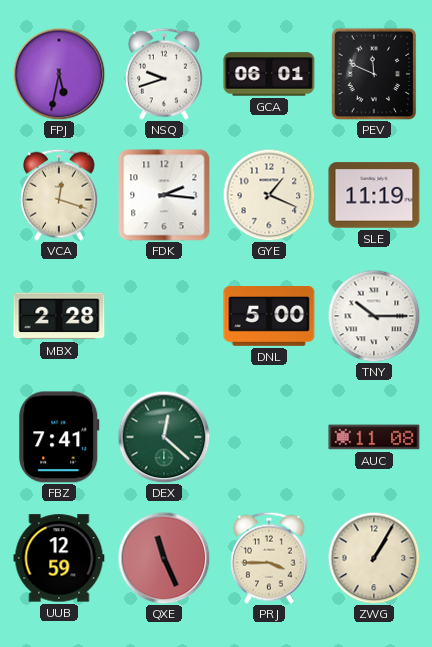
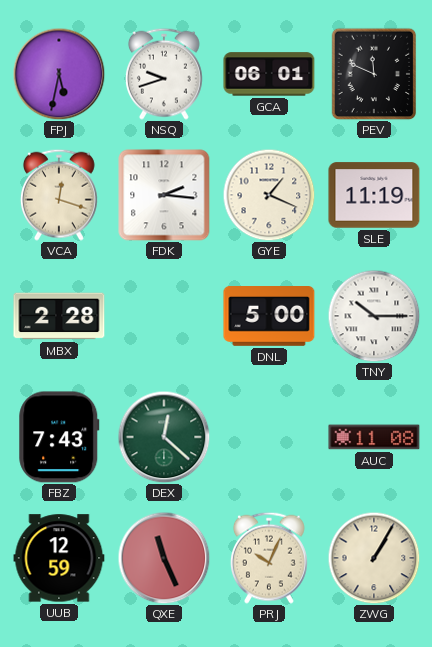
FBZ: 7:41 -> 7:43
PRJ: 3:45 -> 10:04
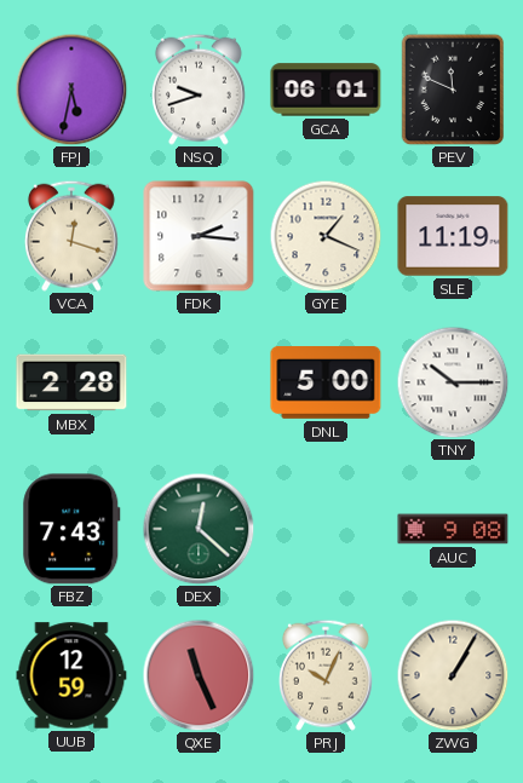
AUC: 11:08 -> 9:08
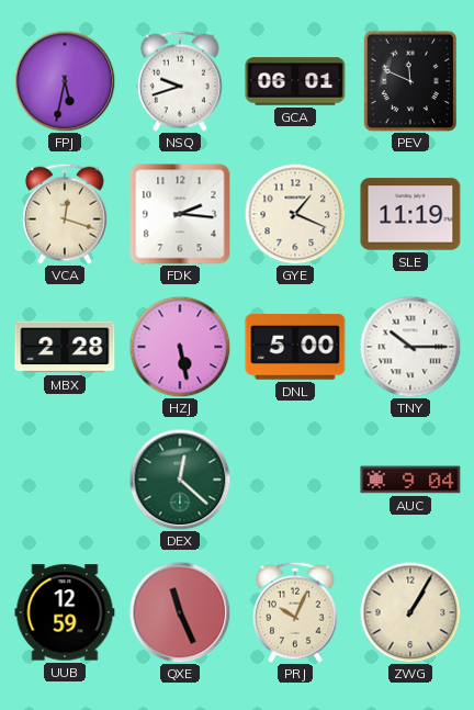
HZJ: none -> 5:28
FBZ: 7:43 -> none
AUC: 9:08 -> 9:04
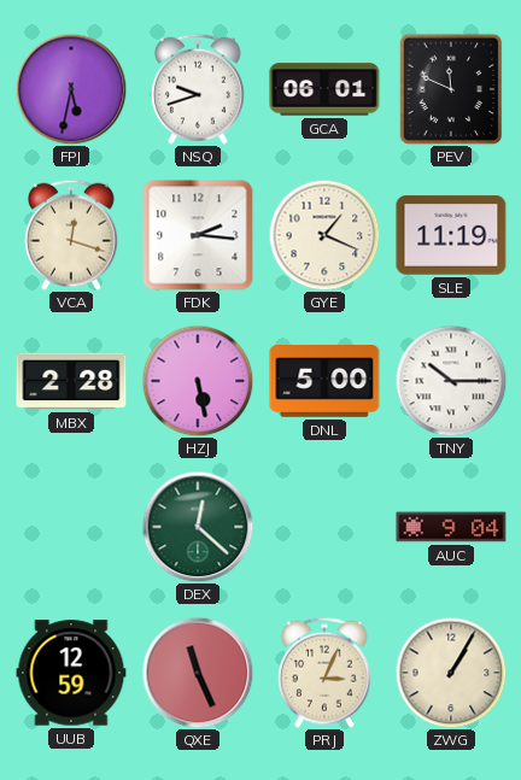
PRJ: 10:04 -> 3:04
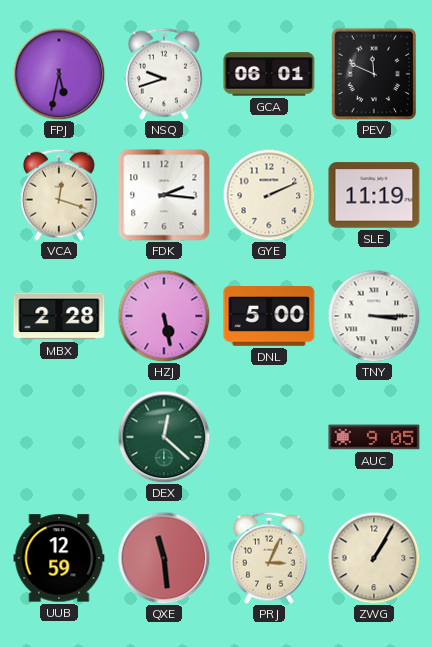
GYE: 1:19 -> 2:11
TNY: 10:15 -> 3:15
AUC: 9:04 -> 9:05
QXE: 11:26 -> 11:29
